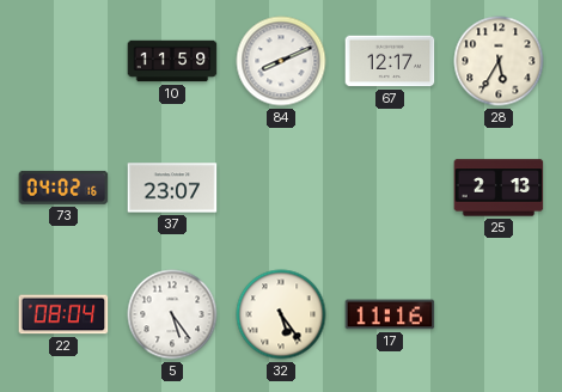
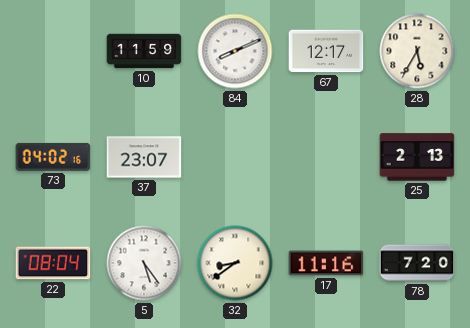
32: 5:24 -> 8:39
78: none -> 7:20
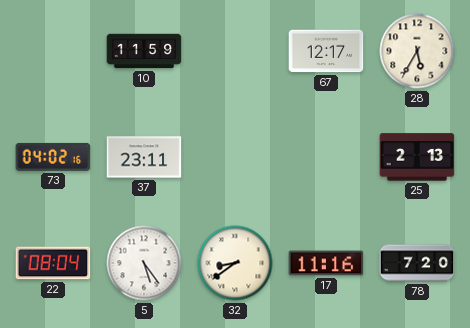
84: 8:11 -> none
37: 23:07 -> 23:11
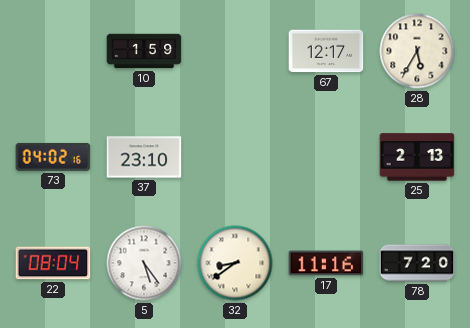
10: 11:59 -> 1:59
37: 23:11 -> 23:10
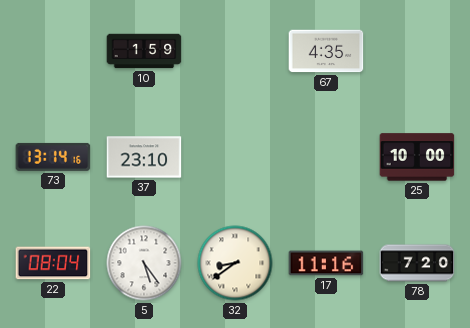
67: 12:17 -> 4:35
28: 5:35 -> none
73: 04:02 -> 13:14
25: 2:13 -> 10:00
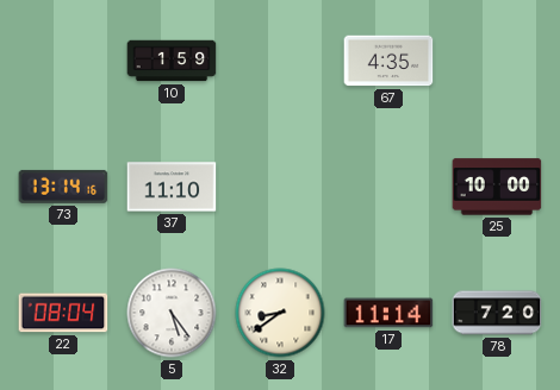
37: 23:10 -> 11:10
17: 11:16 -> 11:14
